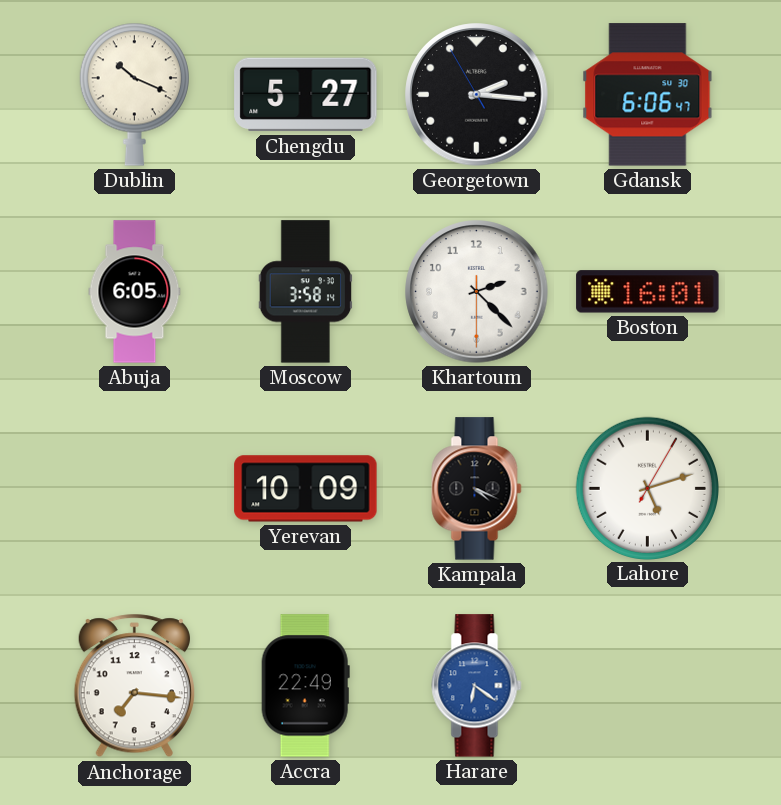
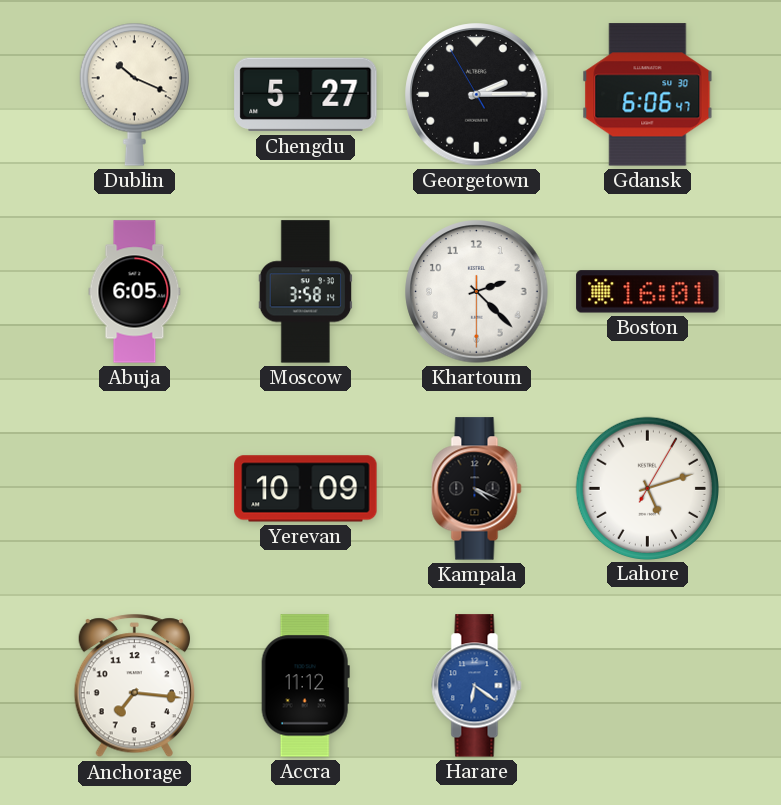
Georgetown: 2:15 -> 2:14
Accra: 22:49 -> 11:12
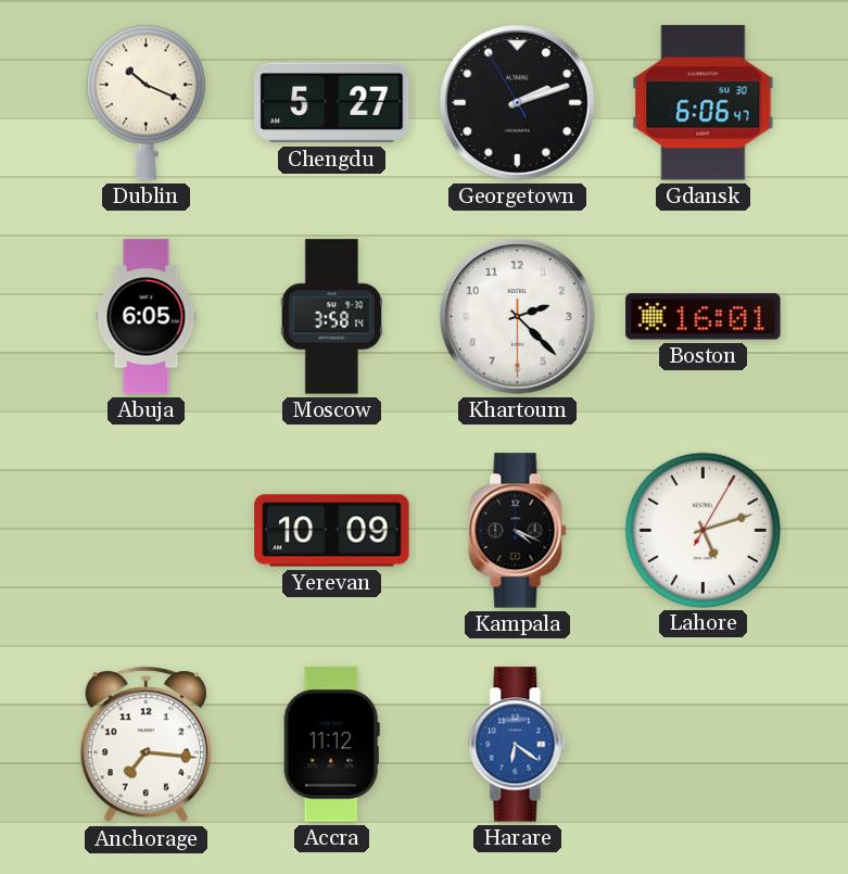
Georgetown: 2:14 -> 2:11
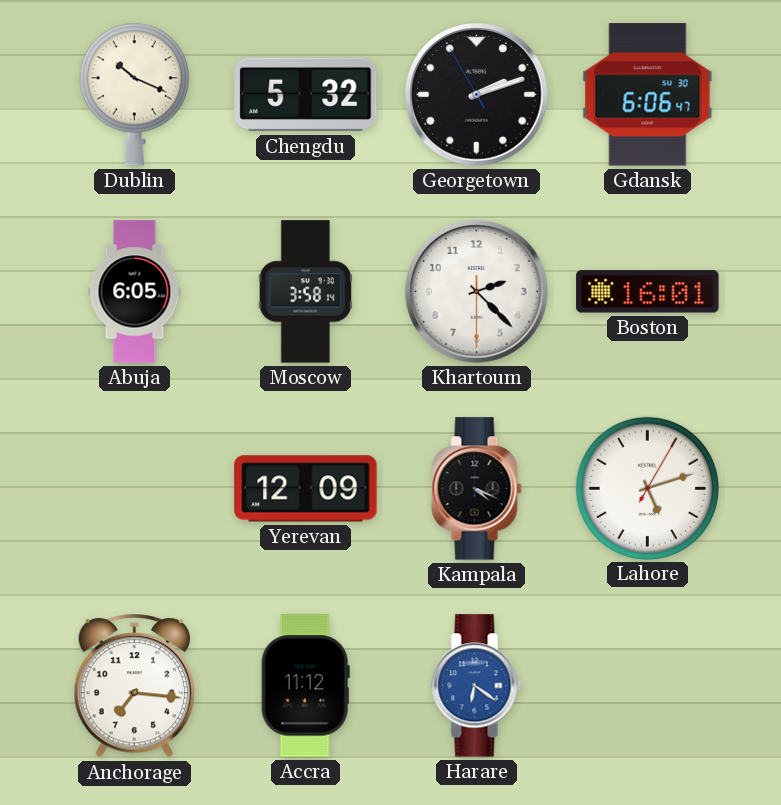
Chengdu: 5:27 -> 5:32
Yerevan: 10:09 -> 12:09
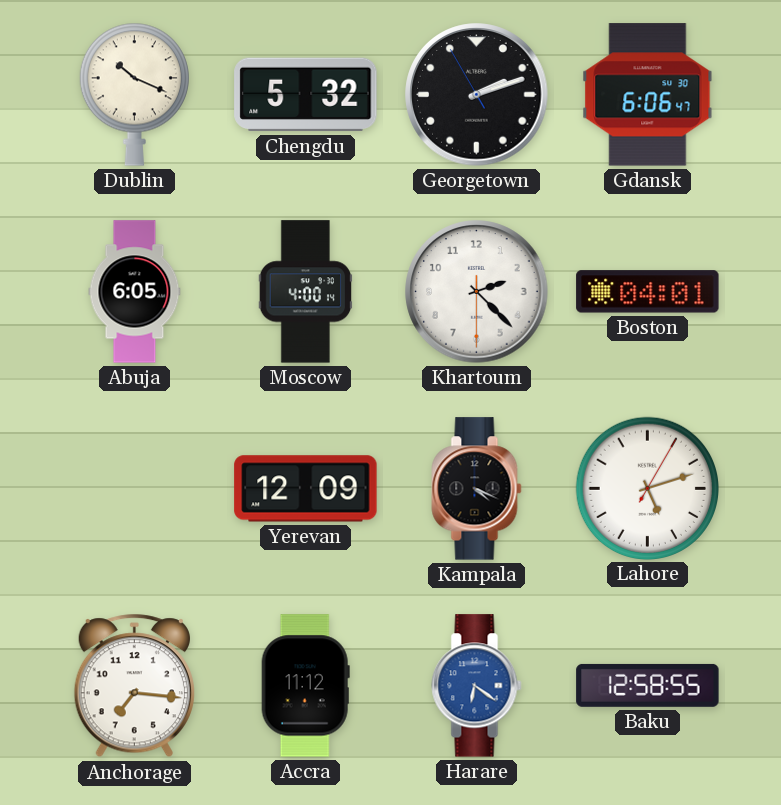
Moscow: 3:58 -> 4:00
Boston: 16:01 -> 04:01
Baku: none -> 12:58
